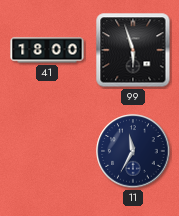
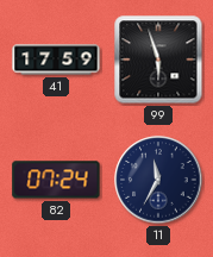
41: 18:00 -> 17:59
82: none -> 07:24
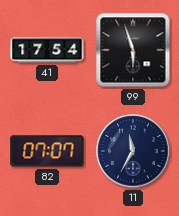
41: 17:59 -> 17:54
82: 07:24 -> 07:07
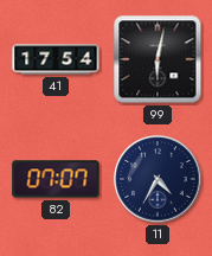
99: 5:57 -> 6:02
11: 11:35 -> 4:35
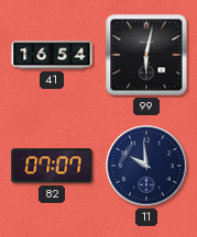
41: 17:54 -> 16:54
11: 4:35 -> 9:59
